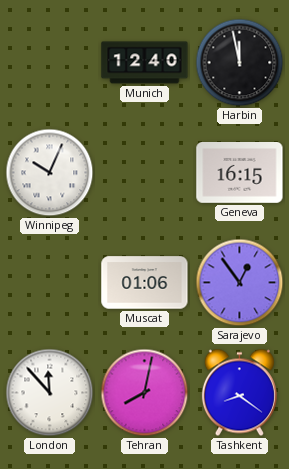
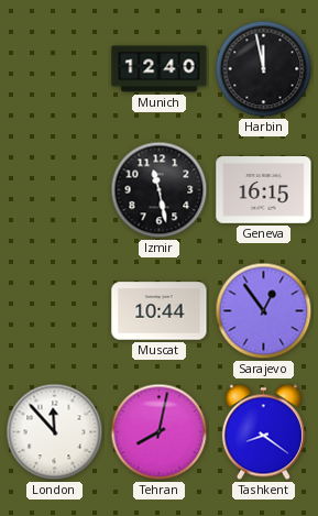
Winnipeg: 10:04 -> none
Izmir: none -> 11:28
Muscat: 01:06 -> 10:44
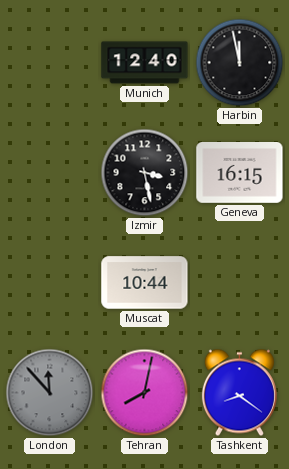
Izmir: 11:28 -> 3:28
Sarajevo: 12:54 -> none
London dial: white -> grey
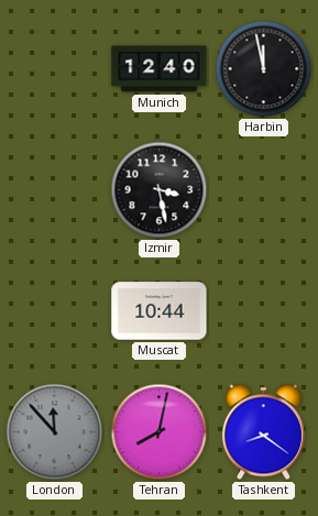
Geneva: 16:15 -> none
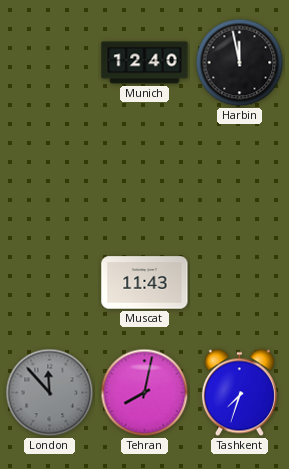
Izmir: 3:28 -> none
Muscat: 10:44 -> 11:43
Tashkent: 8:21 -> 7:33
